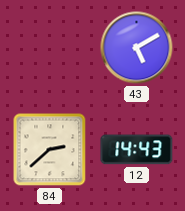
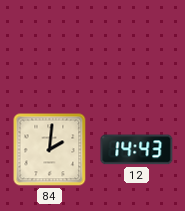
43: 5:10 -> none
84: 2:38 -> 2:01
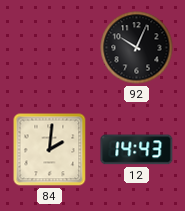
92: none -> 10:04
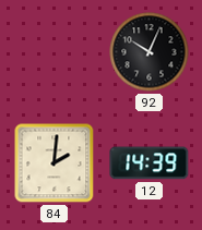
12: 14:43 -> 14:39
